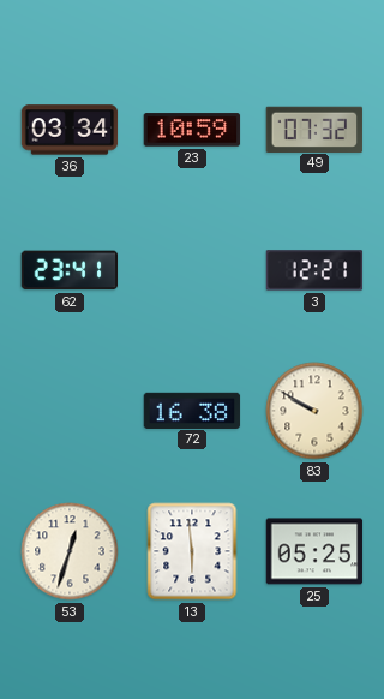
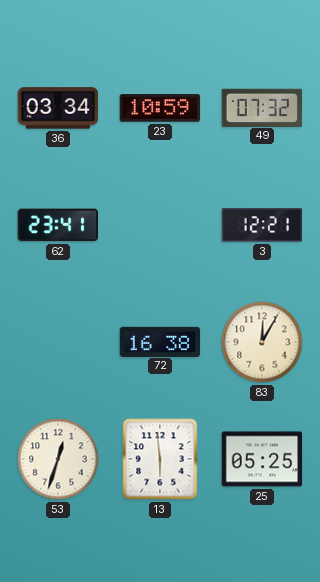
83: 9:50 -> 12:05
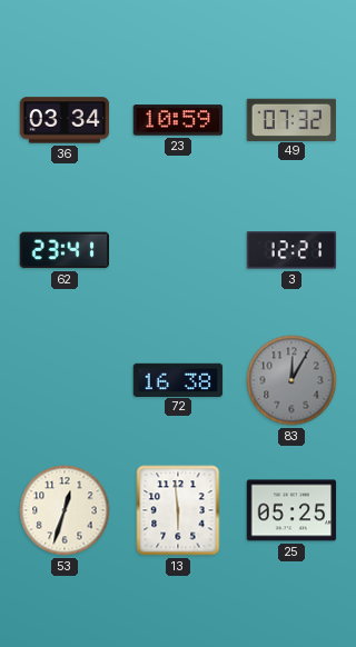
83 dial: cream -> grey
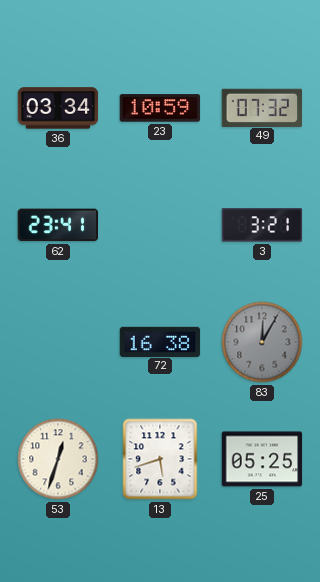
3: 12:21 -> 3:21
13: 5:59 -> 5:42
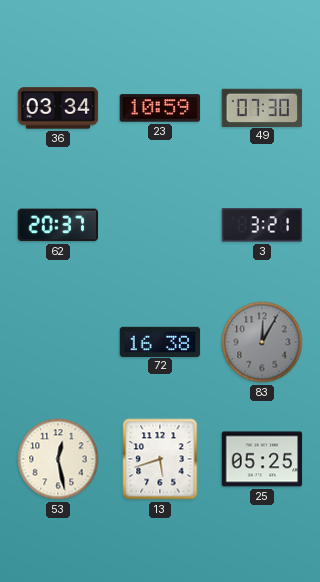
49: 07:32 -> 07:30
62: 23:41 -> 20:37
53: 12:33 -> 12:28
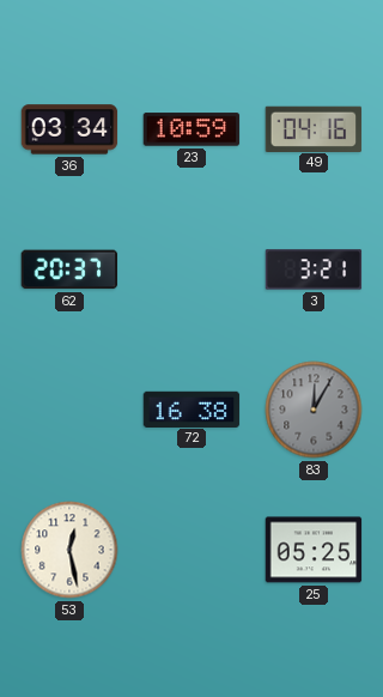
49: 07:30 -> 04:16
13: 5:42 -> none
